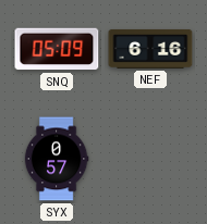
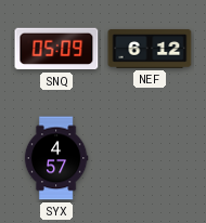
NEF: 6:16 -> 6:12
SYX: 0:57 -> 4:57
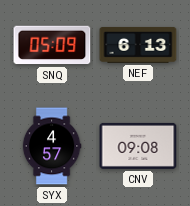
NEF: 6:12 -> 6:13
CNV: none -> 09:08
